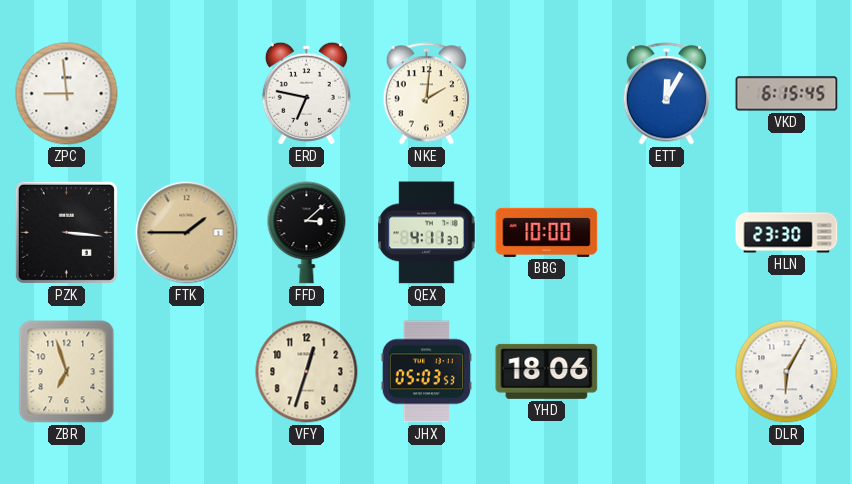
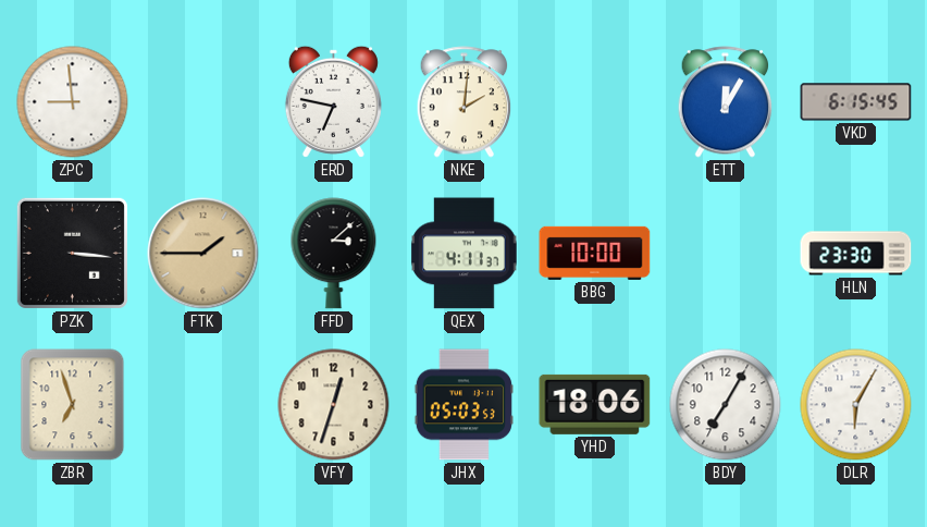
BDY: none -> 7:05
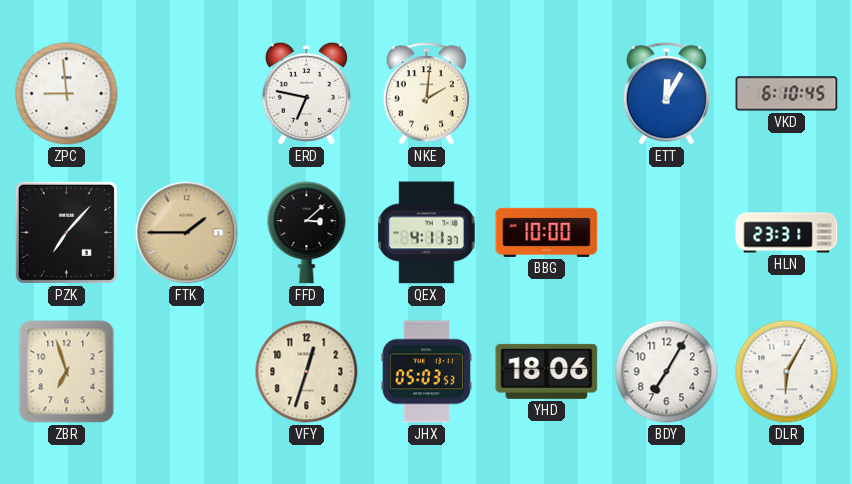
VKD: 6:15 -> 6:10
PZK: 3:16 -> 7:07
HLN: 23:30 -> 23:31
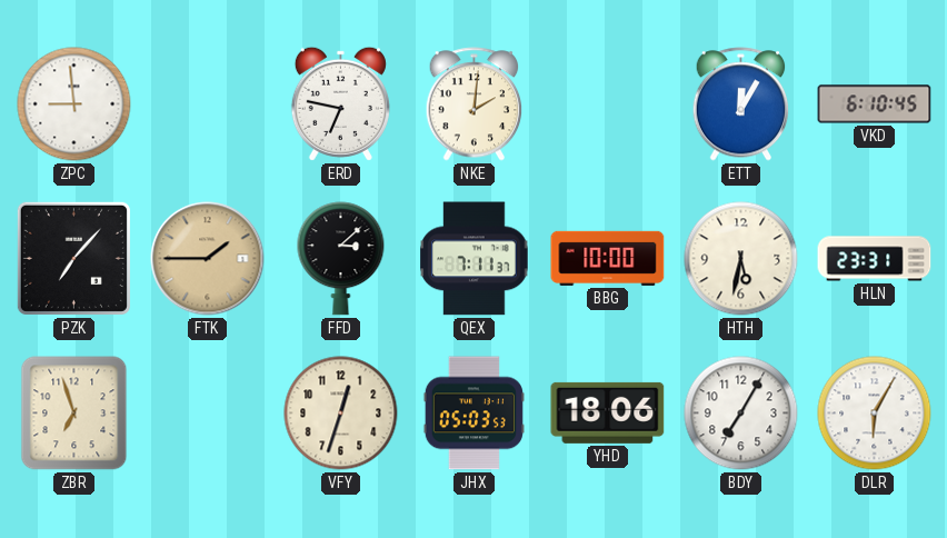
QEX: 4:11 -> 7:11
HTH: none -> 5:32
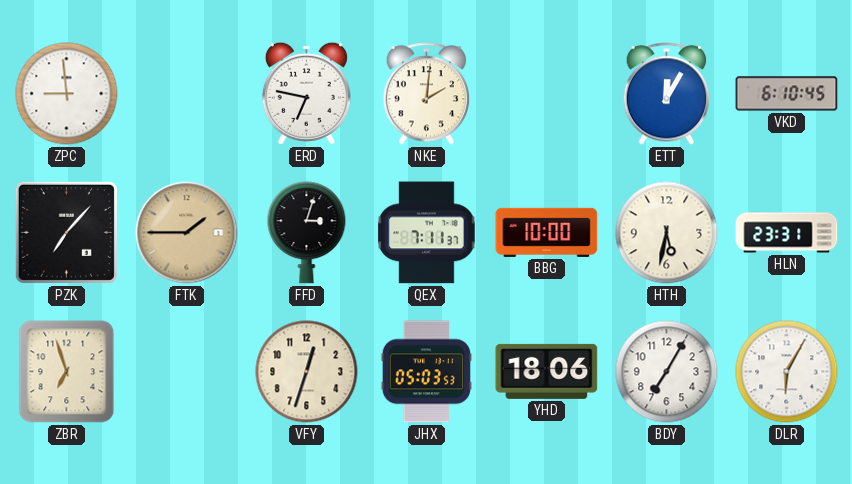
FFD: 3:08 -> 3:03
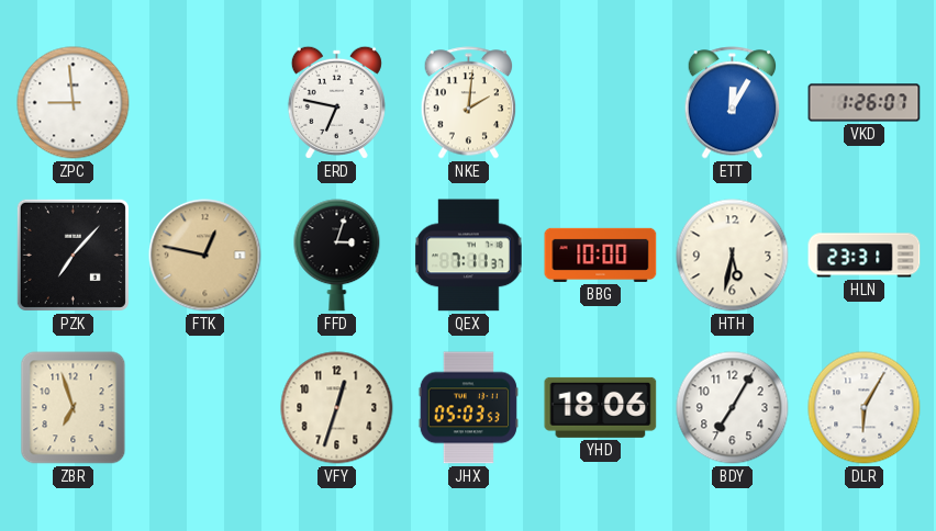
VKD: 6:10 -> 1:26
FTK: 1:45 -> 12:47
